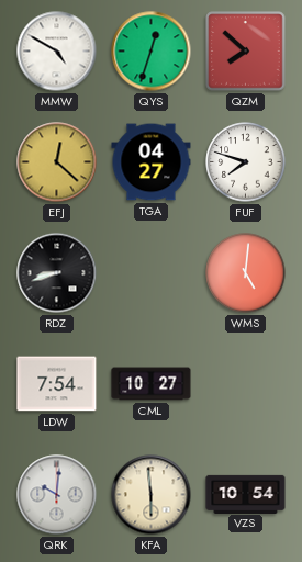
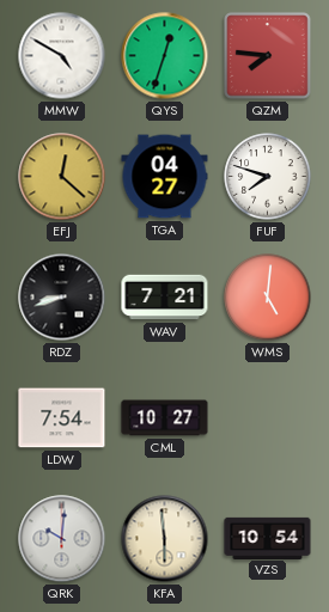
QZM: 7:52 -> 7:46
WAV: none -> 7:21
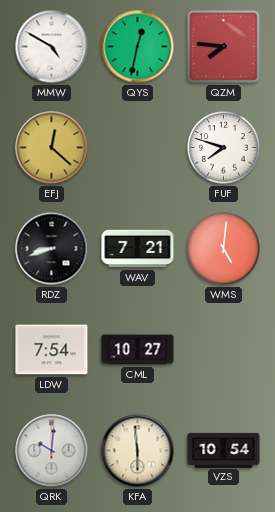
QYS: 12:33 -> 12:32
TGA: 04:27 -> none
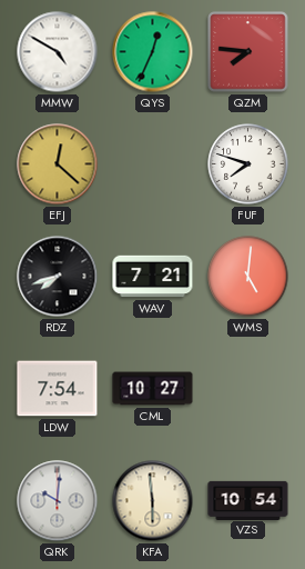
QYS: 12:32 -> 12:34
RDZ: 8:42 -> 7:42
